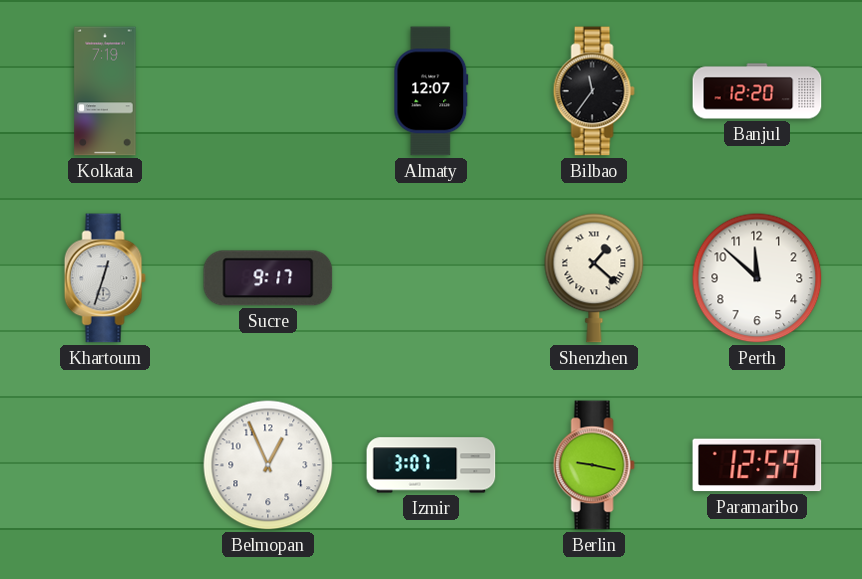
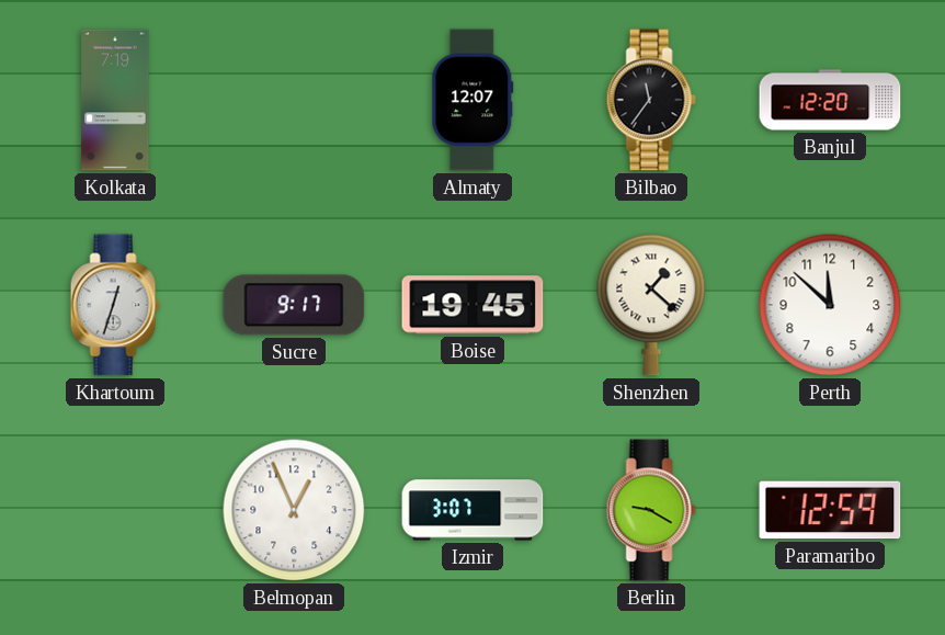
Boise: none -> 19:45
Berlin: 9:17 -> 9:20
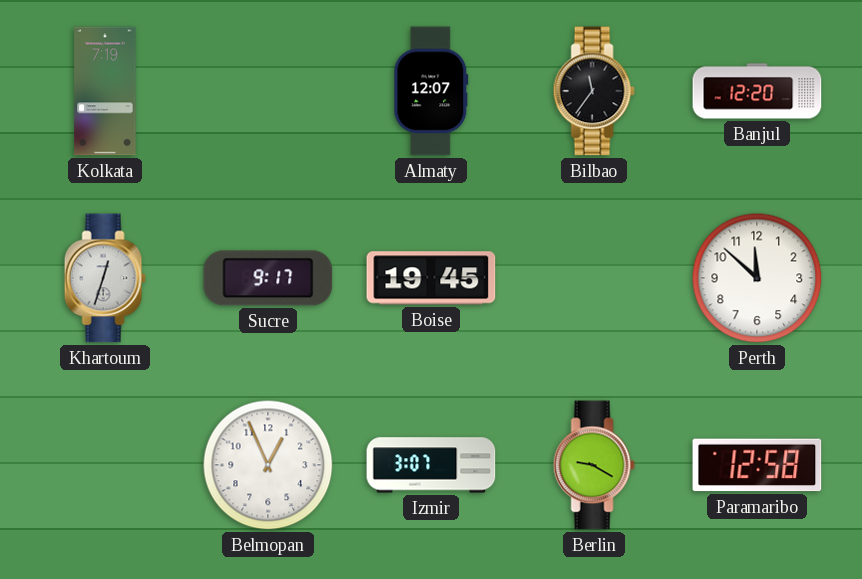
Shenzhen: 1:22 -> none
Paramaribo: 12:59 -> 12:58
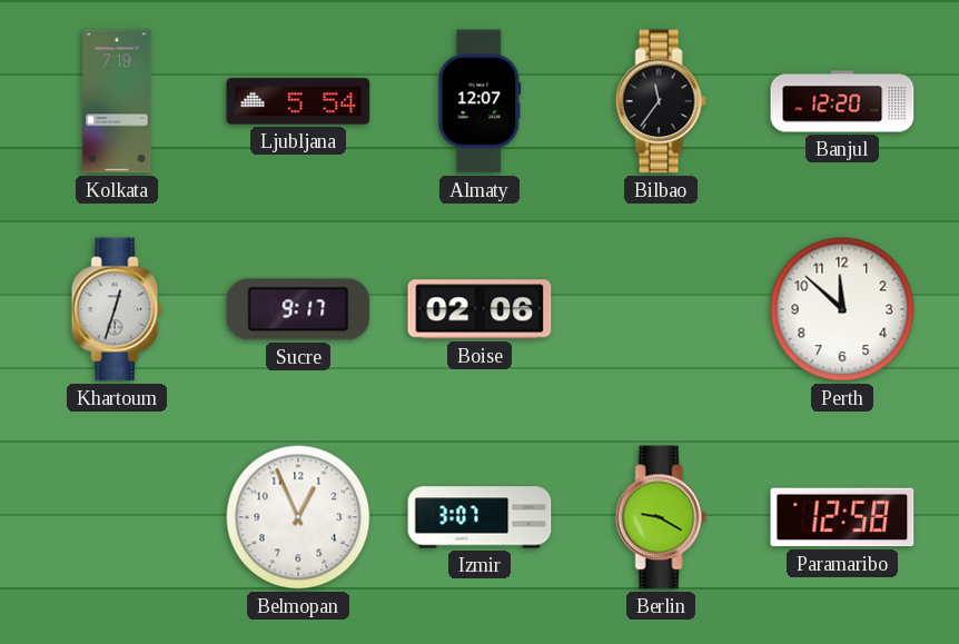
Ljubljana: none -> 5:54
Boise: 19:45 -> 02:06
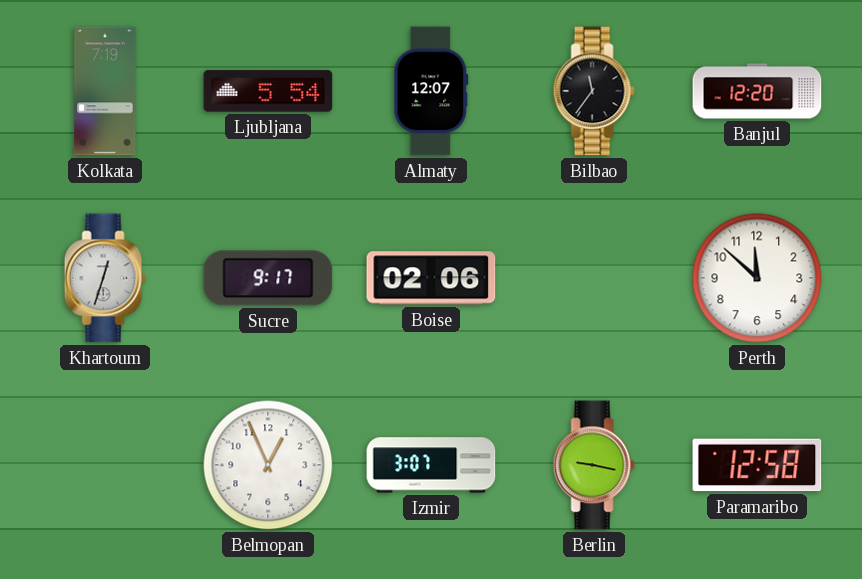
Berlin: 9:20 -> 9:17
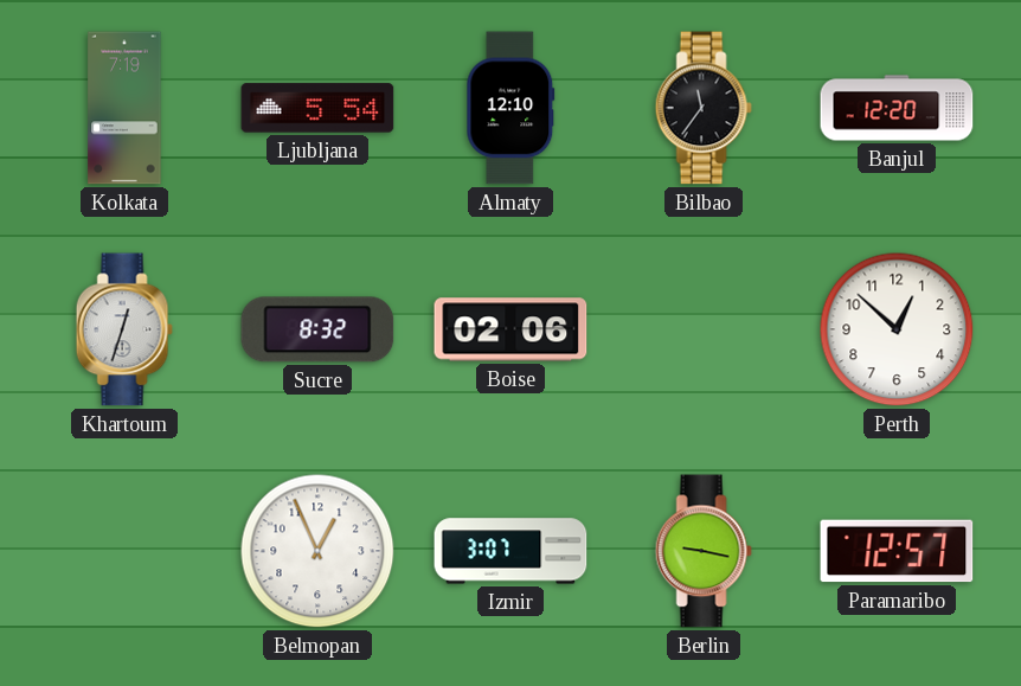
Almaty: 12:07 -> 12:10
Sucre: 9:17 -> 8:32
Perth: 11:52 -> 12:52
Paramaribo: 12:58 -> 12:57
